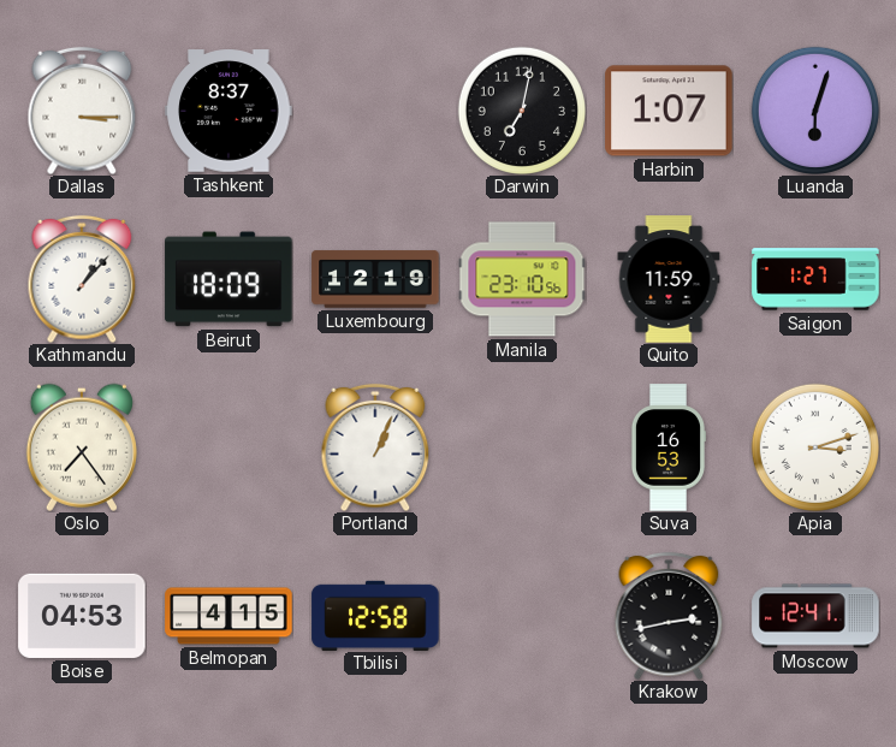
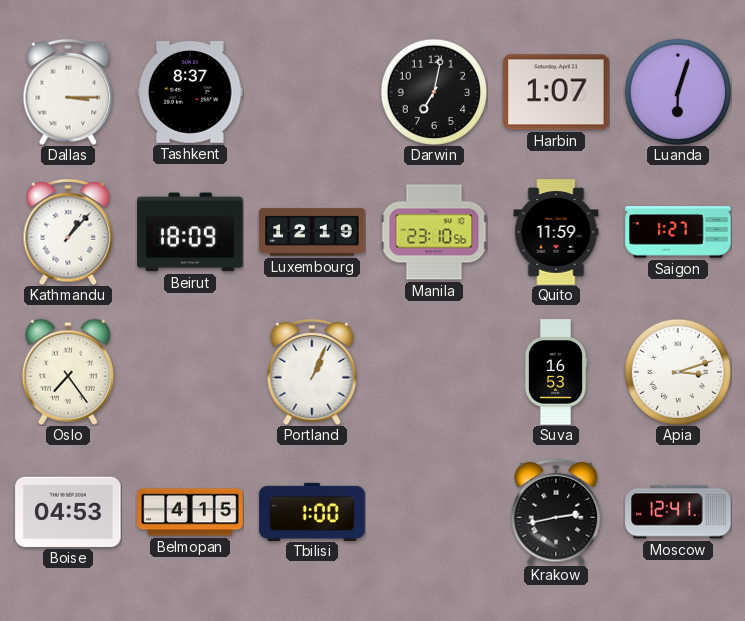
Tbilisi: 12:58 -> 1:00
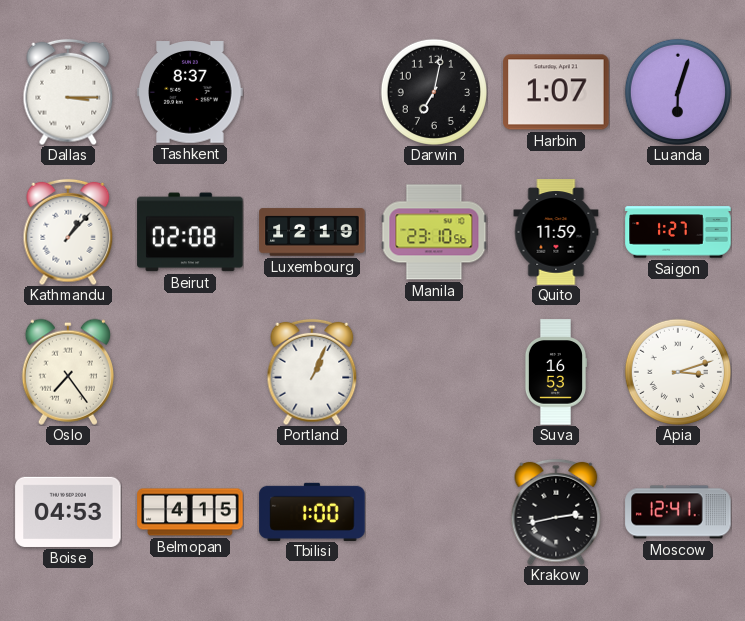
Beirut: 18:09 -> 02:08
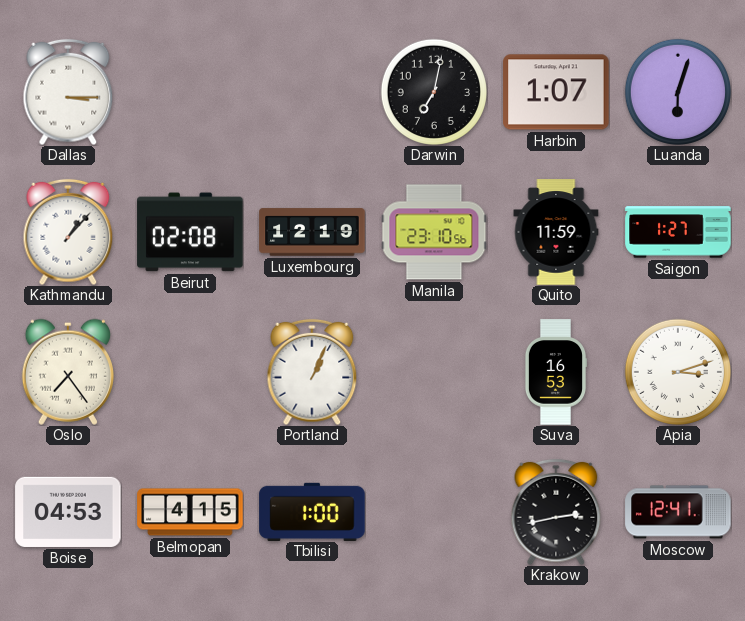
Tashkent: 8:37 -> none
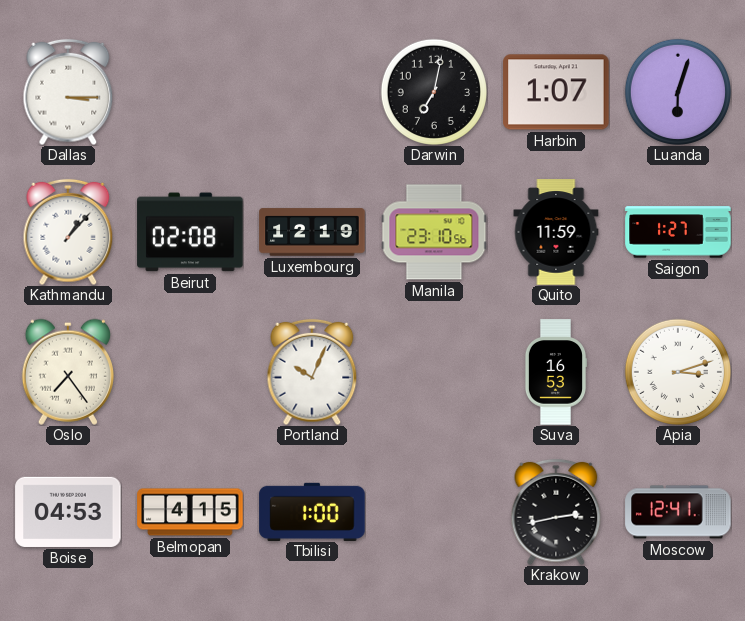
Portland: 1:04 -> 10:04
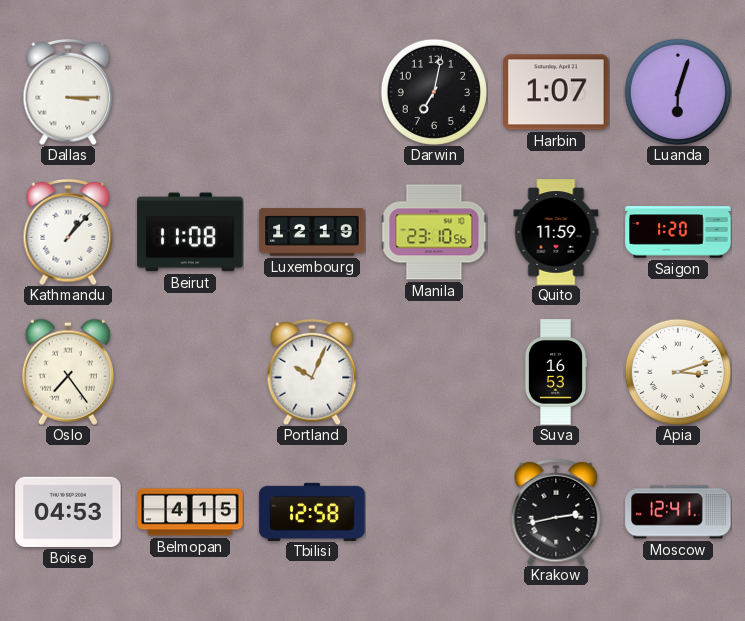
Beirut: 02:08 -> 11:08
Saigon: 1:27 -> 1:20
Tbilisi: 1:00 -> 12:58
